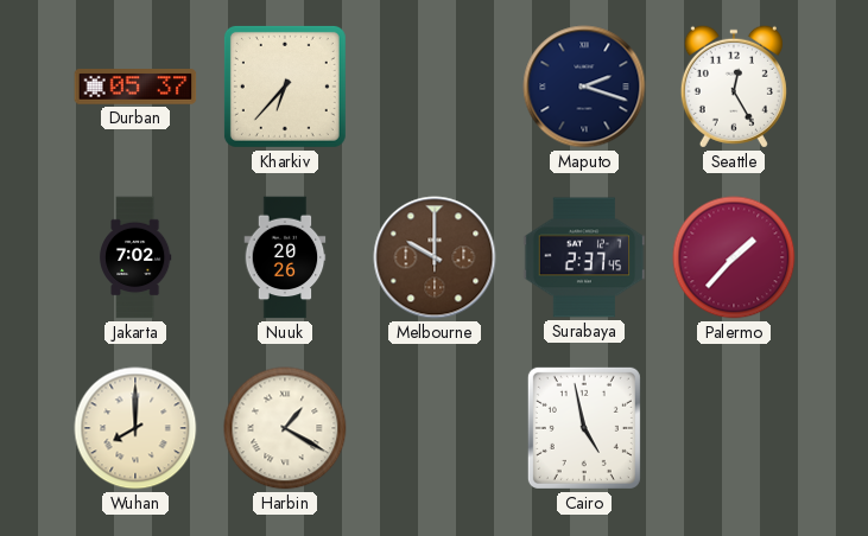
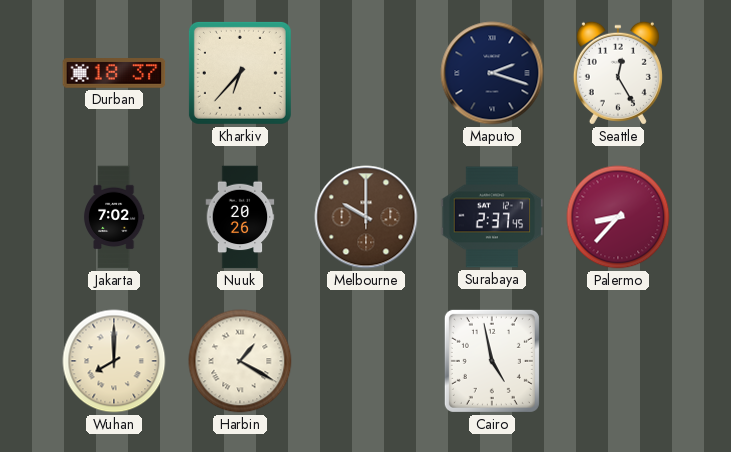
Durban: 05:37 -> 18:37
Palermo: 1:37 -> 8:37
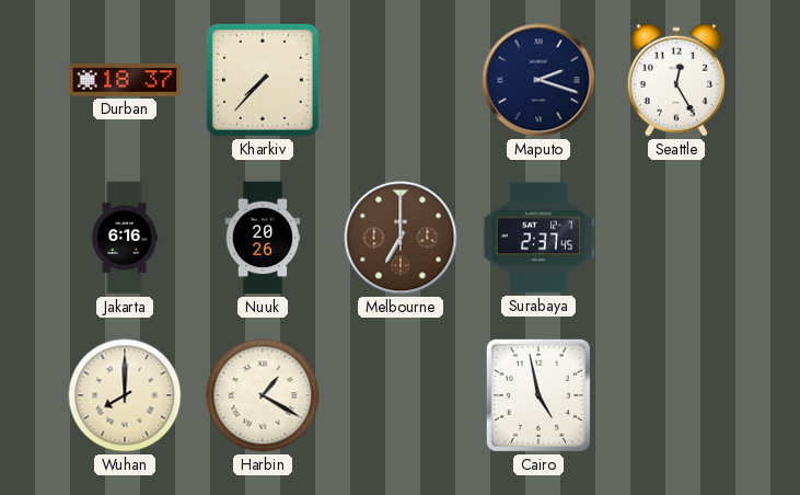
Kharkiv: 6:37 -> 7:37
Jakarta: 7:02 -> 6:16
Melbourne: 10:00 -> 7:00
Palermo: 8:37 -> none
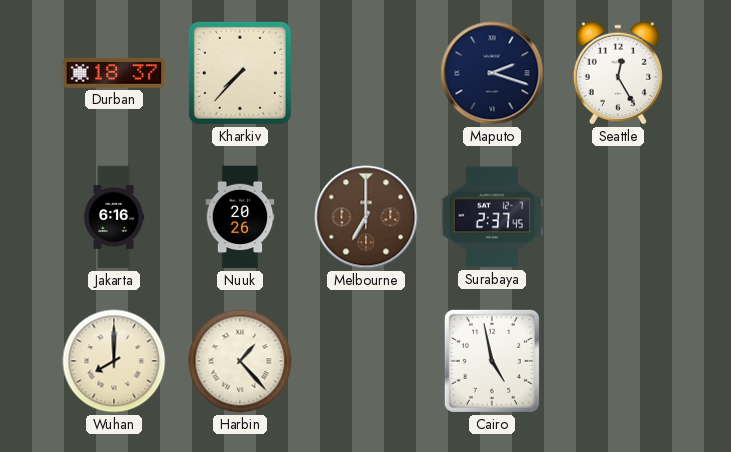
Harbin: 1:20 -> 1:23
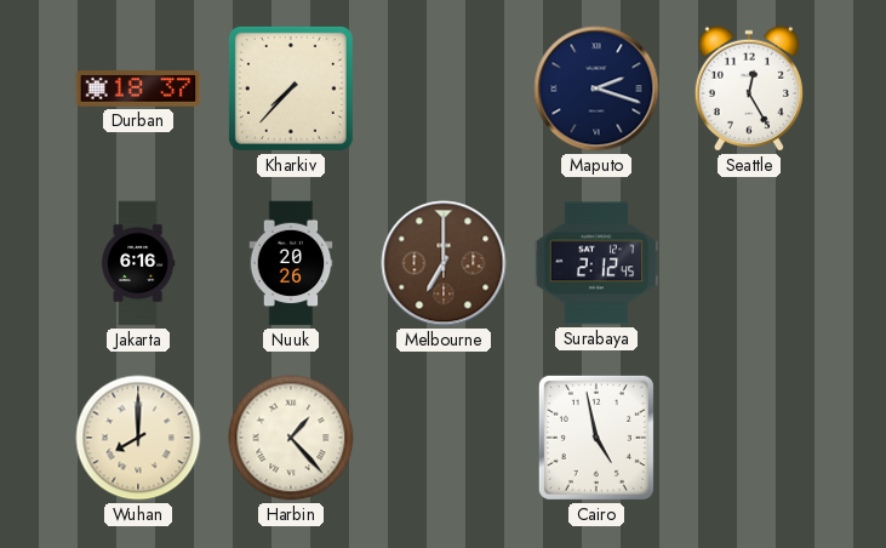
Surabaya: 2:37 -> 2:12
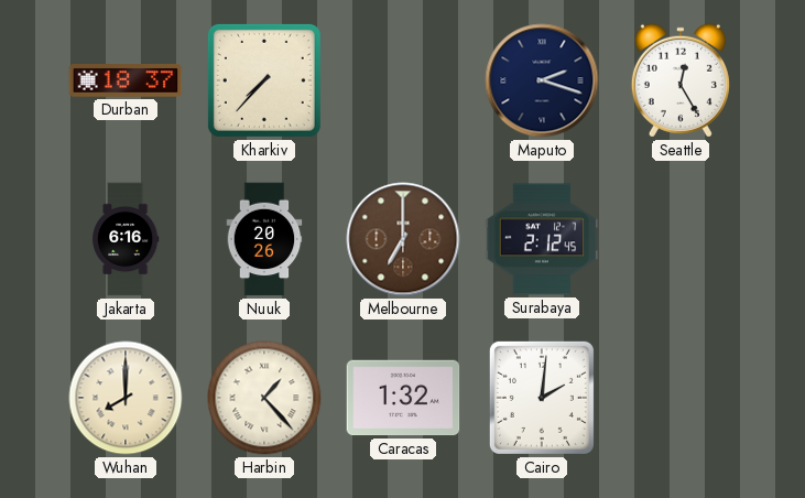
Caracas: none -> 1:32
Cairo: 4:58 -> 2:01
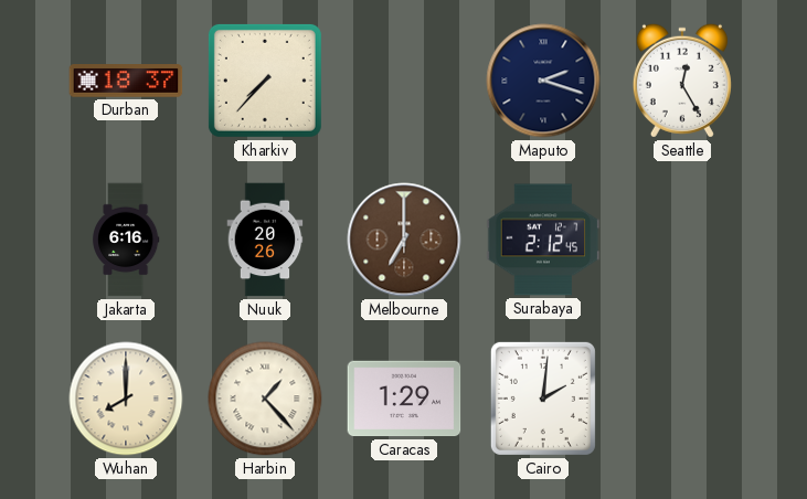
Caracas: 1:32 -> 1:29
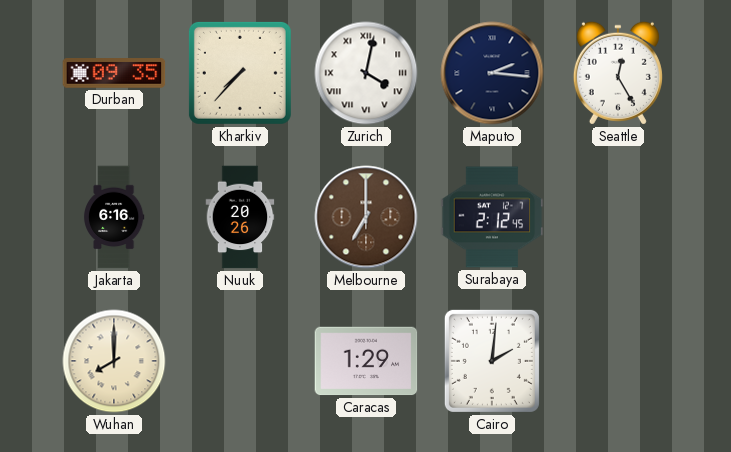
Durban: 18:37 -> 09:35
Zurich: none -> 4:02
Maputo: 2:18 -> 2:16
Harbin: 1:23 -> none
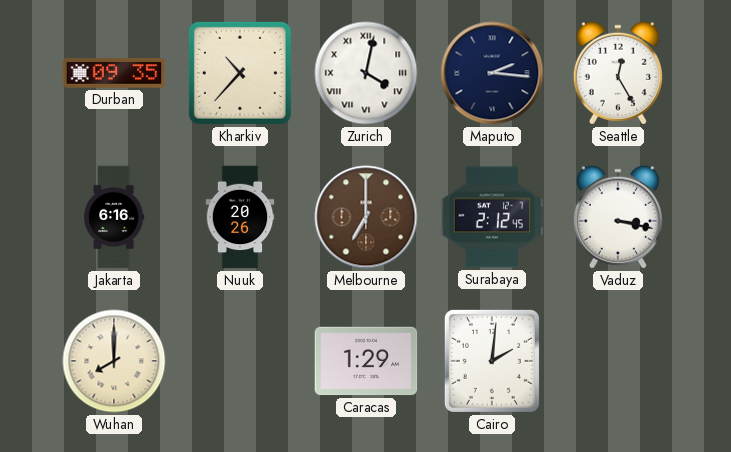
Kharkiv: 7:37 -> 10:37
Vaduz: none -> 3:17
